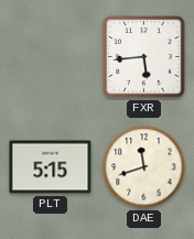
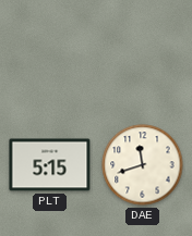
FXR: 5:44 -> none
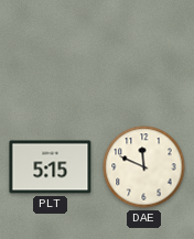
DAE: 11:42 -> 11:49
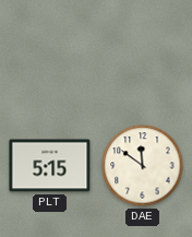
DAE: 11:49 -> 11:51
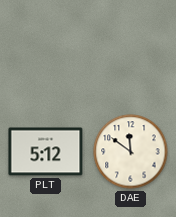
PLT: 5:15 -> 5:12
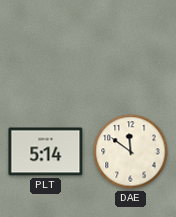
PLT: 5:12 -> 5:14
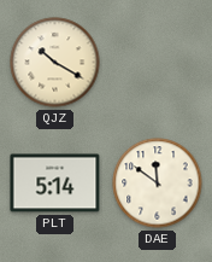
QJZ: none -> 10:20
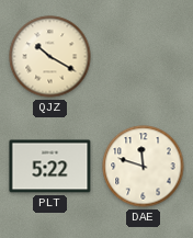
PLT: 5:14 -> 5:22
DAE: 11:51 -> 11:48
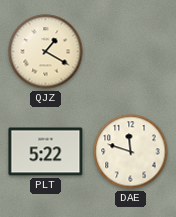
QJZ: 10:20 -> 1:20
